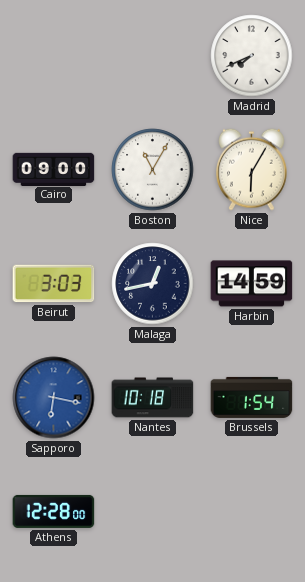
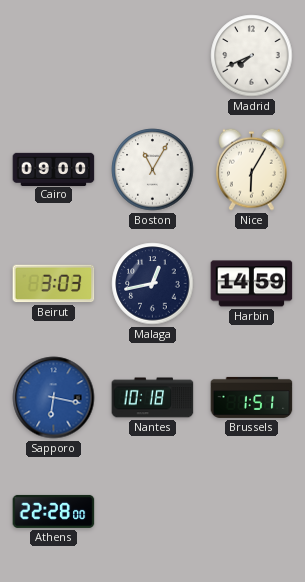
Brussels: 1:54 -> 1:51
Athens: 12:28 -> 22:28
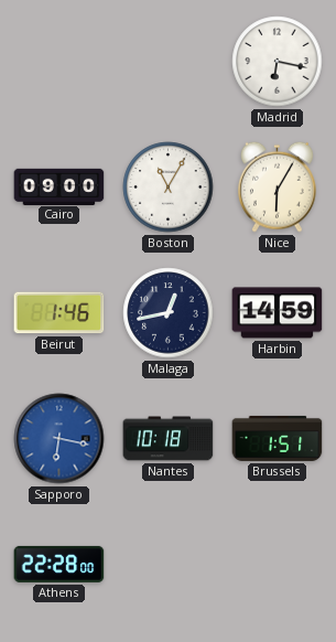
Madrid: 7:41 -> 6:17
Beirut: 3:03 -> 1:46
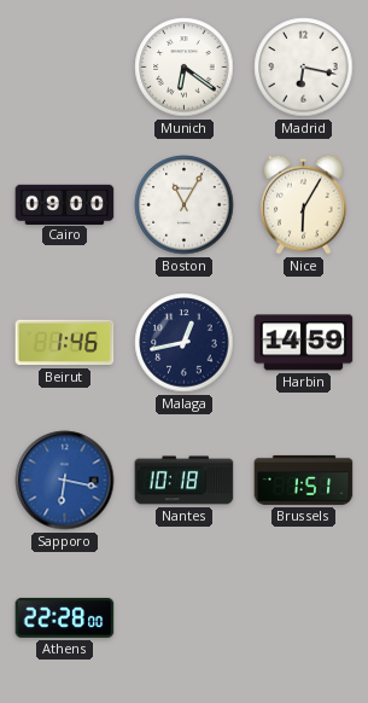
Munich: none -> 6:21
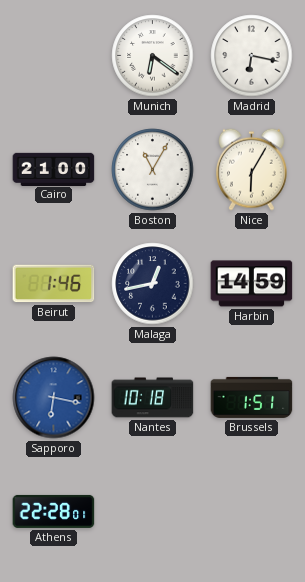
Cairo: 09:00 -> 21:00
Athens: 22:28:00 -> 22:28:01
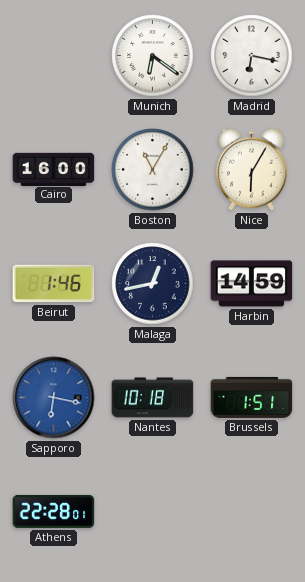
Cairo: 21:00 -> 16:00
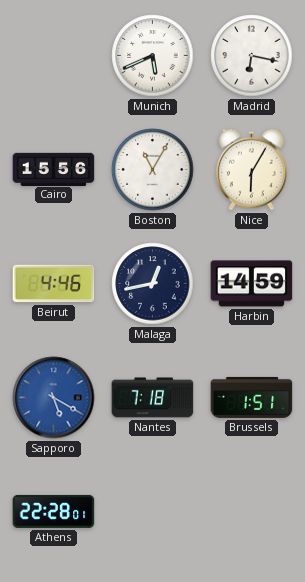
Munich: 6:21 -> 5:41
Cairo: 16:00 -> 15:56
Beirut: 1:46 -> 4:46
Sapporo: 6:17 -> 5:20
Nantes: 10:18 -> 7:18
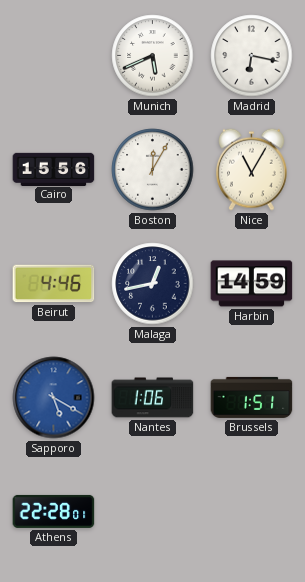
Boston: 11:05 -> 12:05
Nice: 6:05 -> 11:05
Nantes: 7:18 -> 1:06
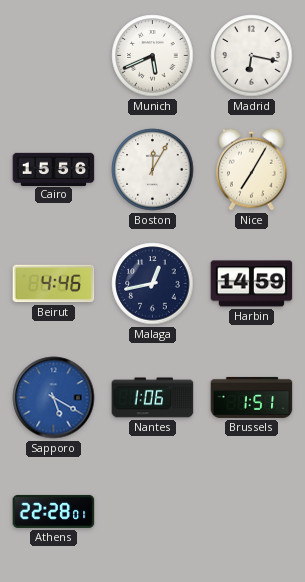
Nice: 11:05 -> 7:05
